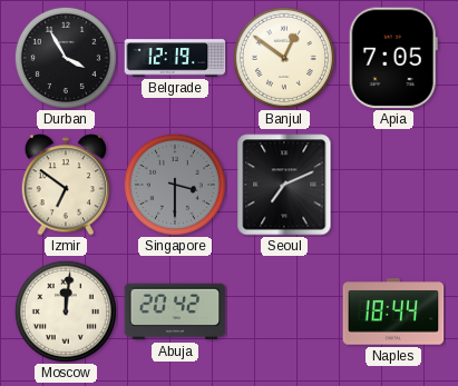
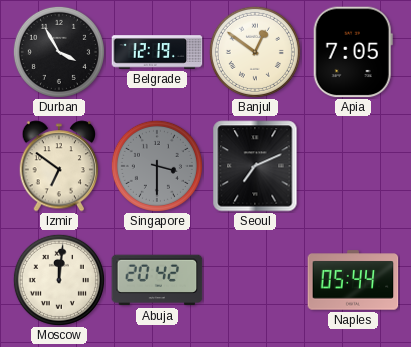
Naples: 18:44 -> 05:44
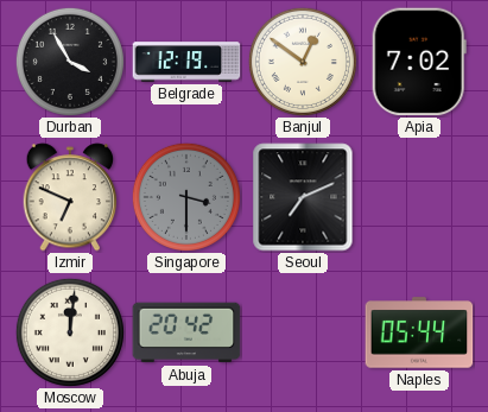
Apia: 7:05 -> 7:02
Izmir: 6:51 -> 6:49
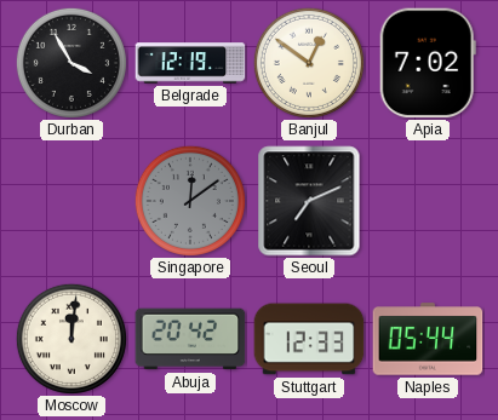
Izmir: 6:49 -> none
Singapore: 3:30 -> 12:09
Stuttgart: none -> 12:33
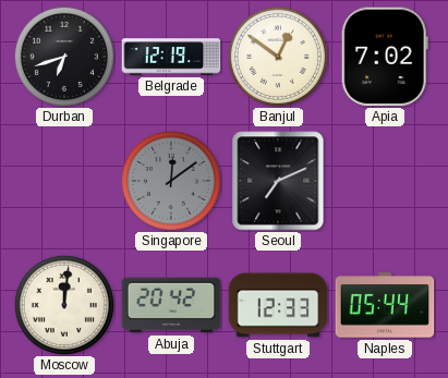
Durban: 3:55 -> 6:42
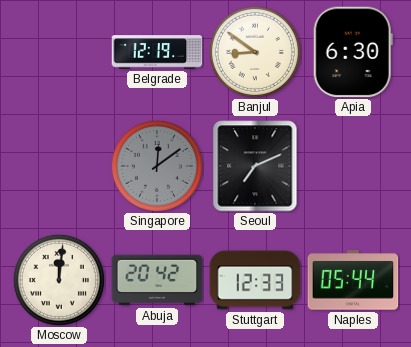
Durban: 6:42 -> none
Banjul: 12:51 -> 8:51
Apia: 7:02 -> 6:30
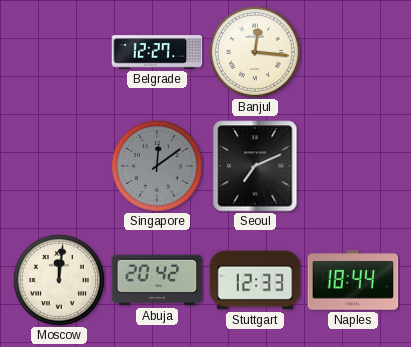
Belgrade: 12:19 -> 12:27
Banjul: 8:51 -> 12:16
Apia: 6:30 -> none
Naples: 05:44 -> 18:44
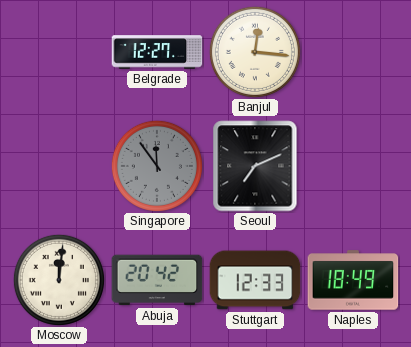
Singapore: 12:09 -> 11:54
Naples: 18:44 -> 18:49
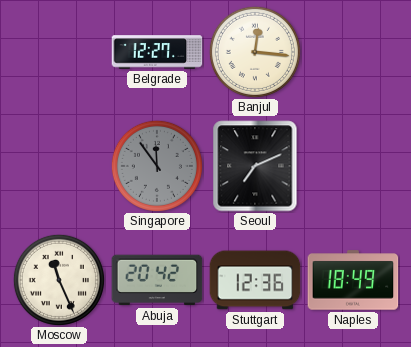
Moscow: 12:01 -> 11:26
Stuttgart: 12:33 -> 12:36
